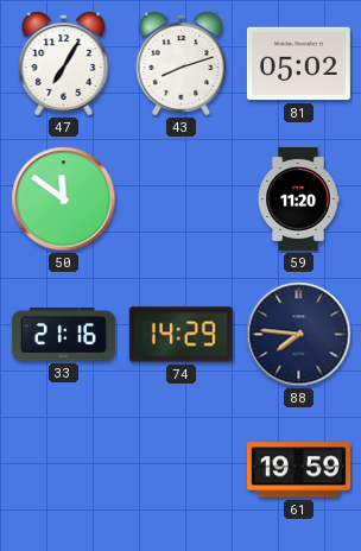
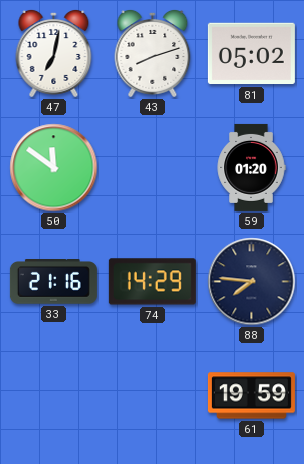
47: 7:05 -> 7:02
59: 11:20 -> 01:20
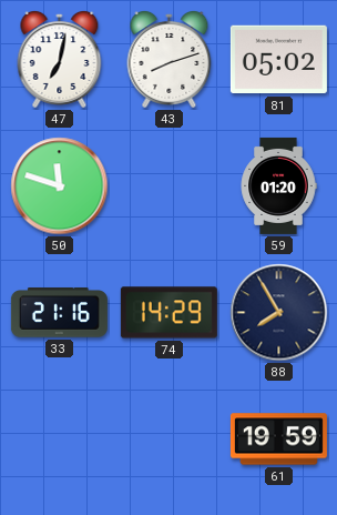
50: 11:51 -> 11:48
88: 7:46 -> 7:55
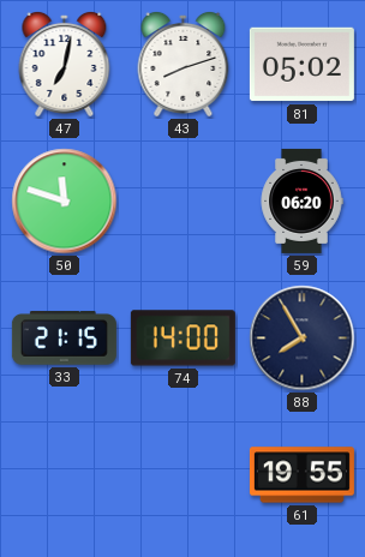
59: 01:20 -> 06:20
33: 21:16 -> 21:15
74: 14:29 -> 14:00
61: 19:59 -> 19:55
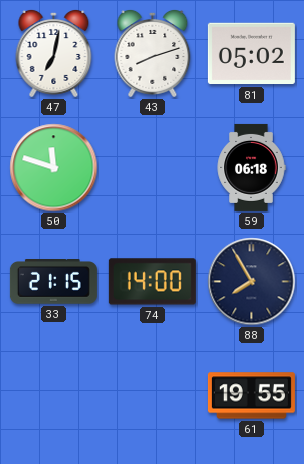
59: 06:20 -> 06:18
